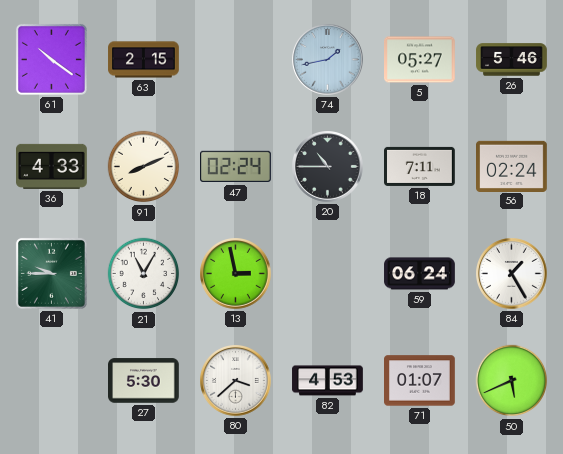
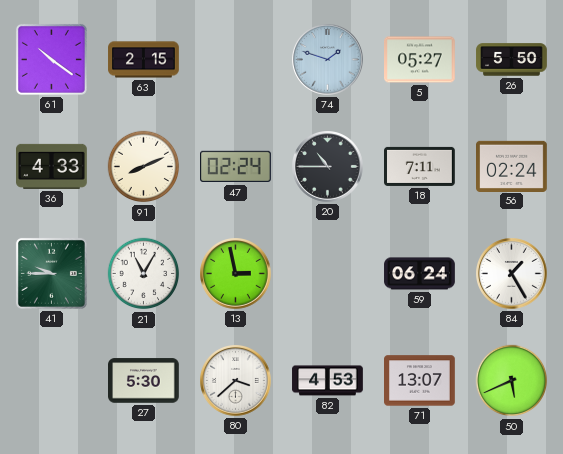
74: 1:43 -> 1:48
26: 5:46 -> 5:50
71: 01:07 -> 13:07
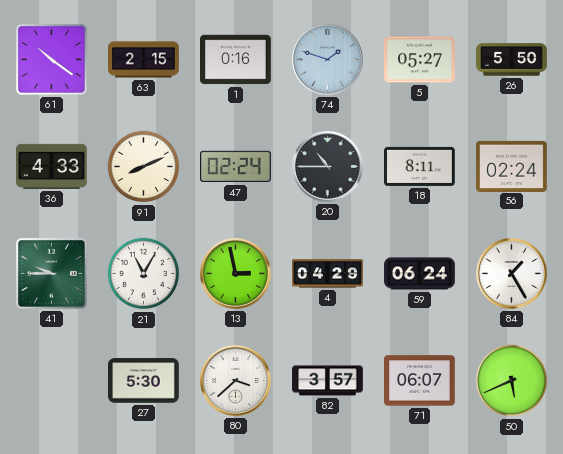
1: none -> 0:16
18: 7:11 -> 8:11
4: none -> 04:29
82: 4:53 -> 3:57
71: 13:07 -> 06:07
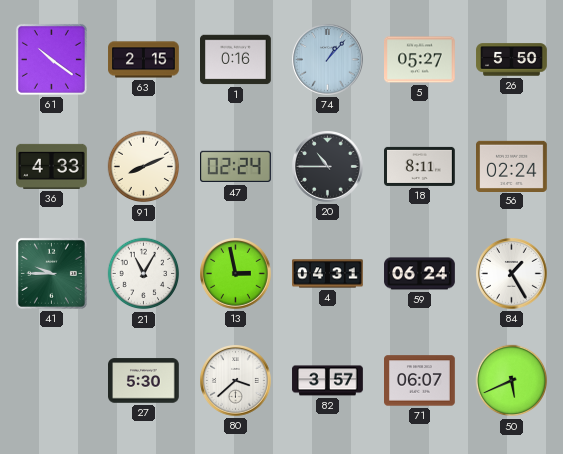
74: 1:48 -> 1:07
4: 04:29 -> 04:31
